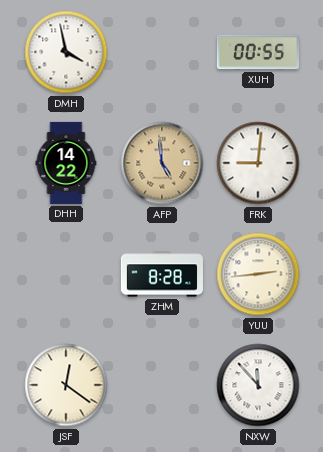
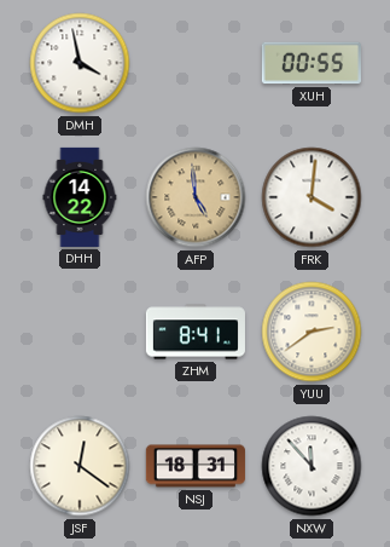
FRK: 9:01 -> 4:01
ZHM: 8:28 -> 8:41
YUU: 2:44 -> 2:39
NSJ: none -> 18:31
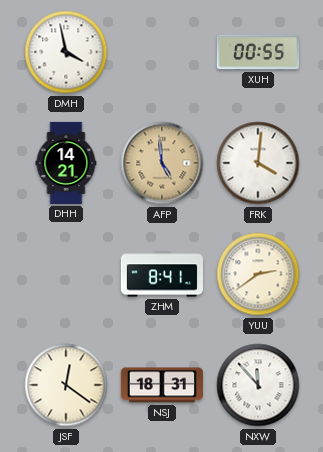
DHH: 14:22 -> 14:21
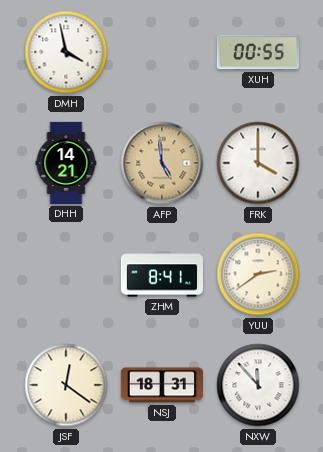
FRK: 4:01 -> 4:00
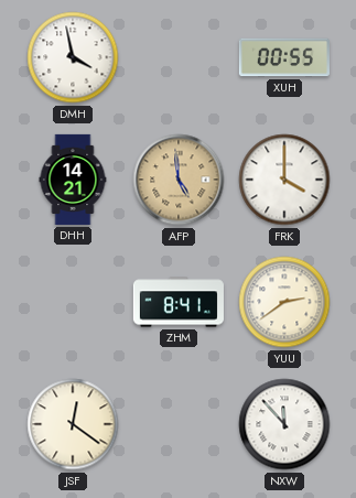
NSJ: 18:31 -> none
